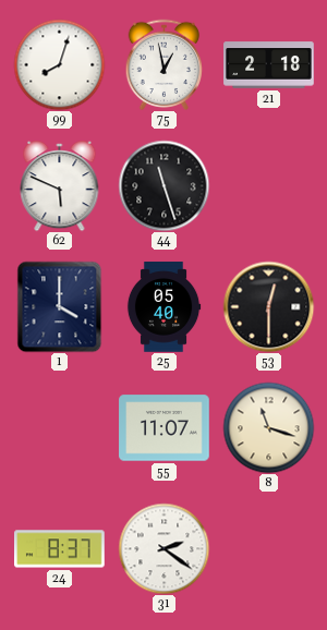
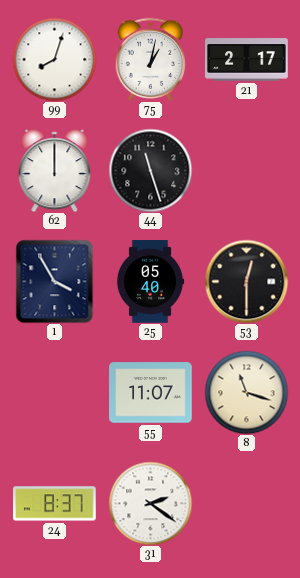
75: 12:58 -> 1:02
21: 2:18 -> 2:17
62: 5:49 -> 12:00
1: 4:00 -> 3:55
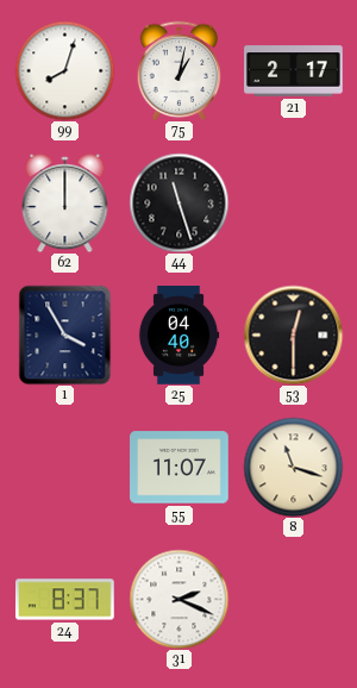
25: 05:40 -> 04:40
31: 2:21 -> 2:19
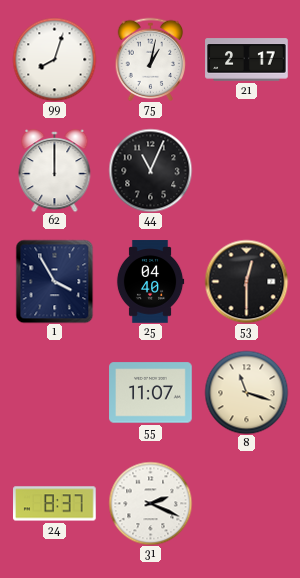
44: 11:27 -> 11:04
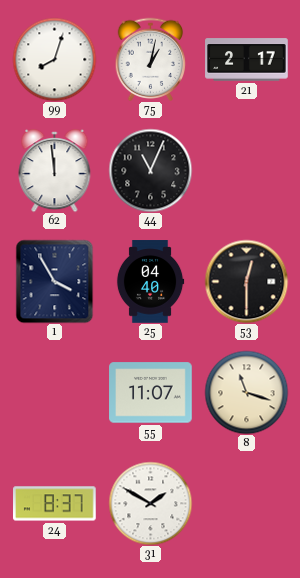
62: 12:00 -> 11:59
31: 2:19 -> 1:50
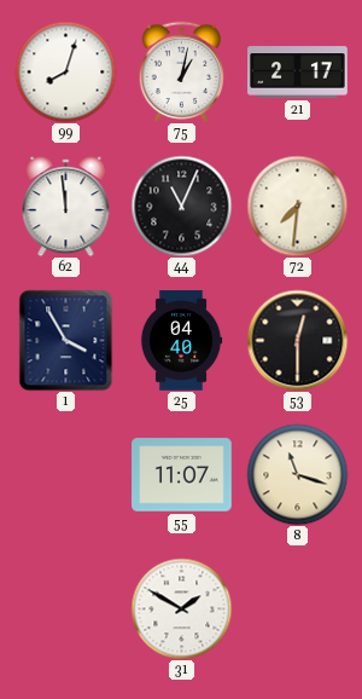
72: none -> 7:31
24: 8:37 -> none
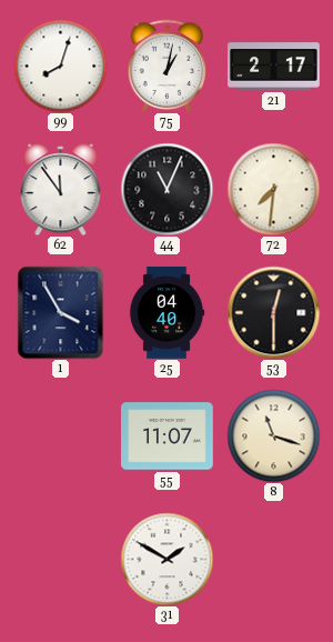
62: 11:59 -> 11:54
